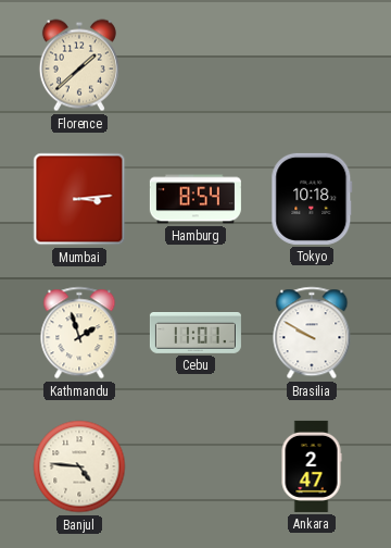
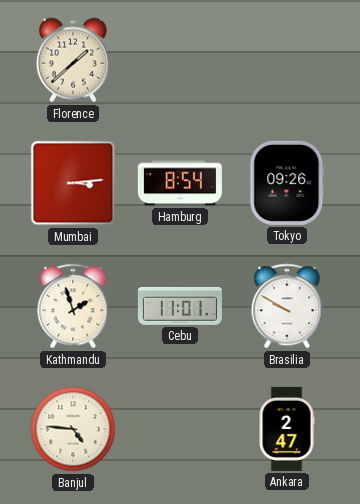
Tokyo: 10:18 -> 09:26
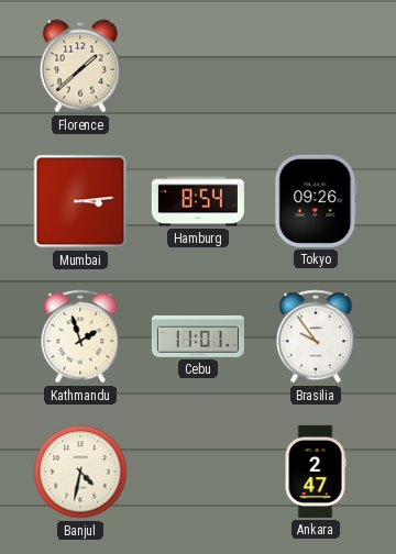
Brasilia: 9:50 -> 9:54
Banjul: 4:46 -> 4:32
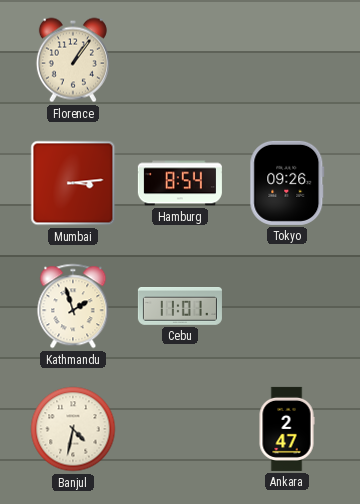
Florence: 1:38 -> 1:06
Brasilia: 9:54 -> none
